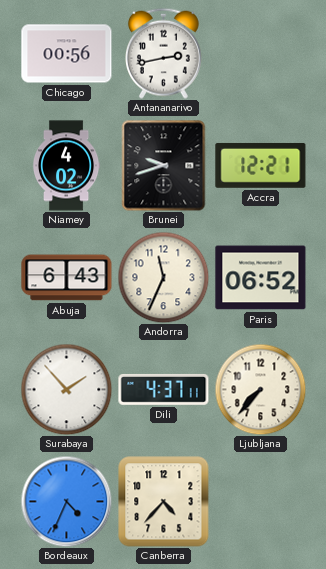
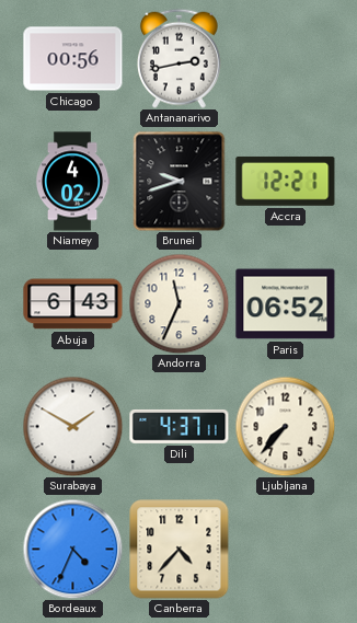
Surabaya: 1:53 -> 1:50
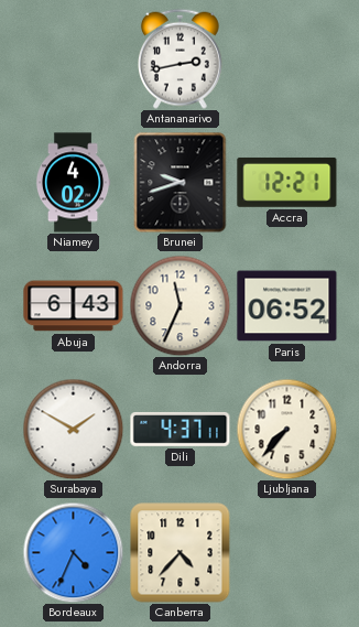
Chicago: 00:56 -> none
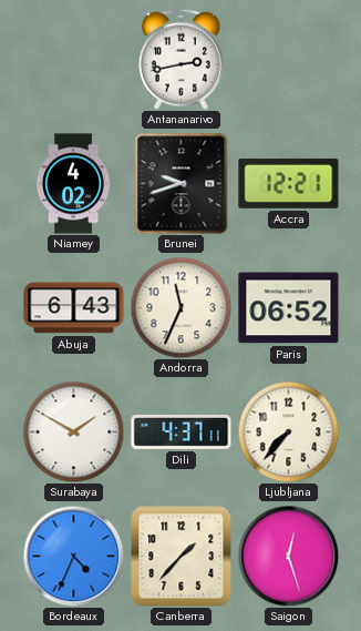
Canberra: 4:37 -> 1:37
Saigon: none -> 12:27
